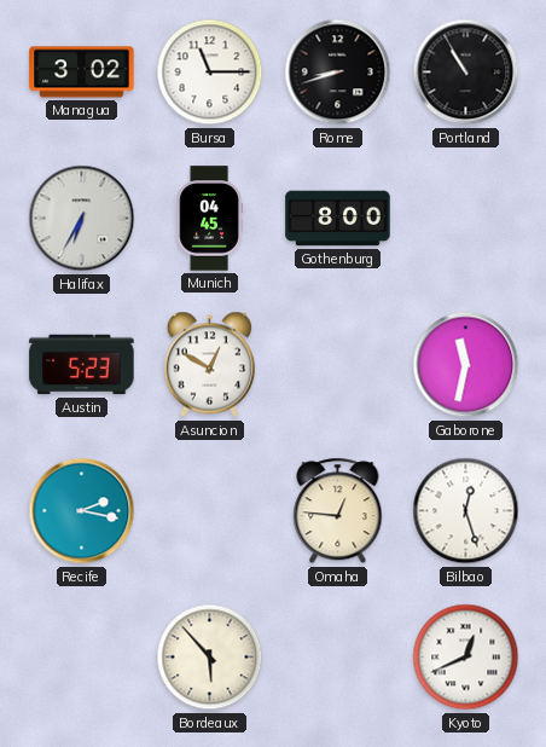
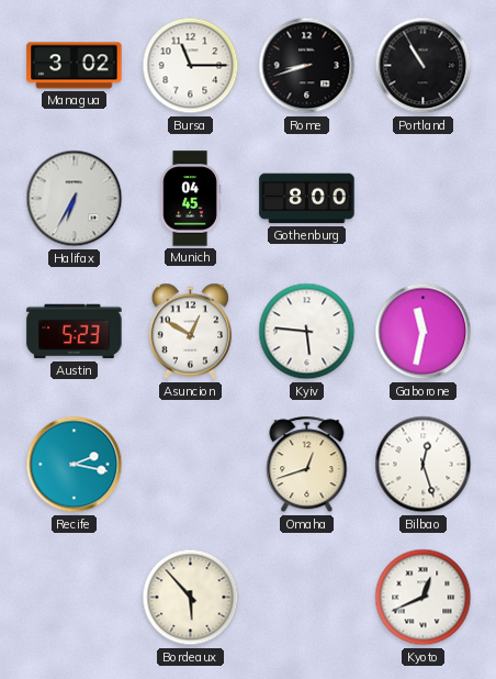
Kyiv: none -> 5:46
Omaha: 12:46 -> 12:42
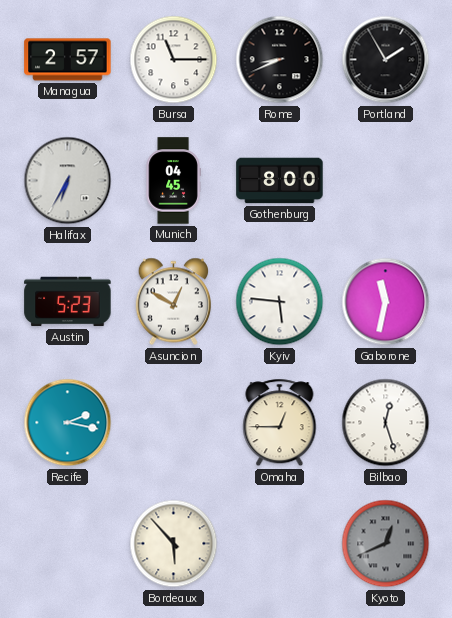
Managua: 3:02 -> 2:57
Rome: 8:42 -> 8:41
Portland: 10:55 -> 1:55
Omaha: 12:42 -> 12:45
Kyoto dial: white -> grey
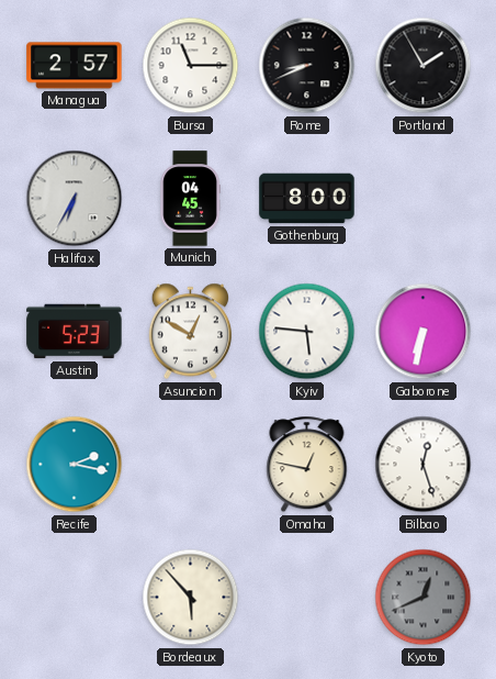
Gaborone: 11:32 -> 6:32
Omaha: 12:45 -> 12:47
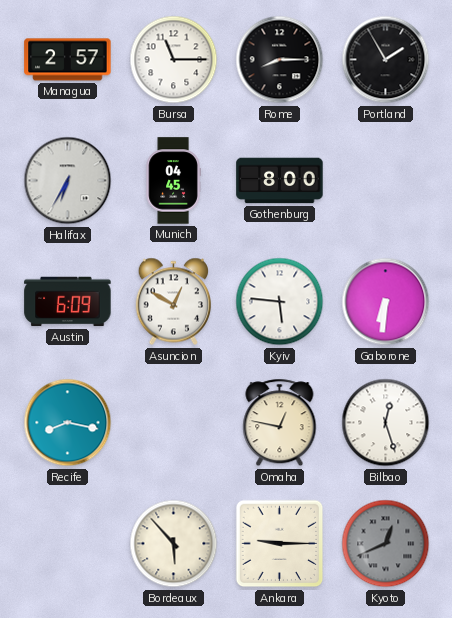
Rome: 8:41 -> 8:15
Austin: 5:23 -> 6:09
Gaborone: 6:32 -> 6:31
Recife: 2:17 -> 8:17
Ankara: none -> 9:15
